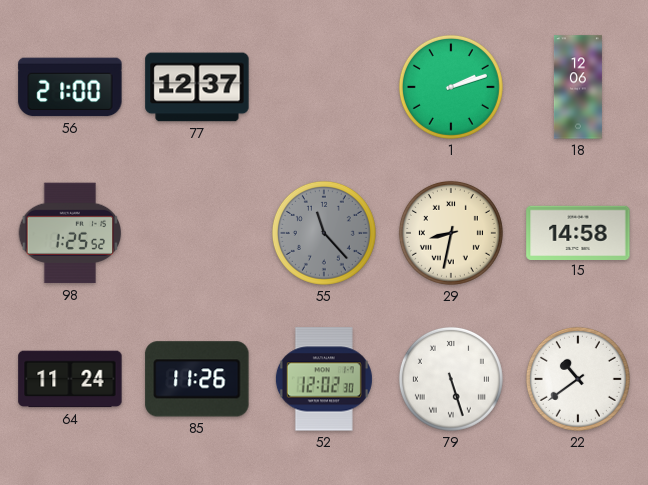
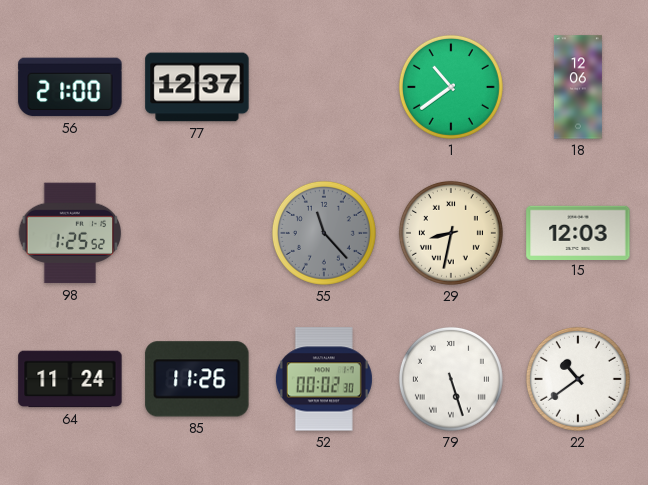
1: 2:12 -> 10:39
15: 14:58 -> 12:03
52: 12:02 -> 00:02
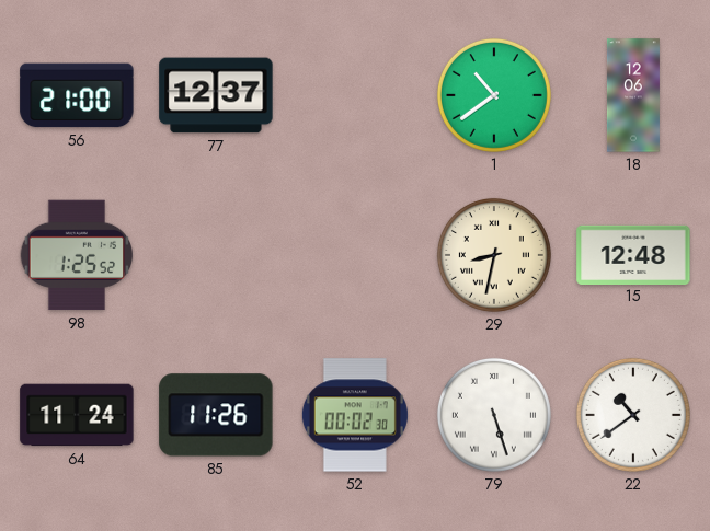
55: 11:23 -> none
15: 12:03 -> 12:48
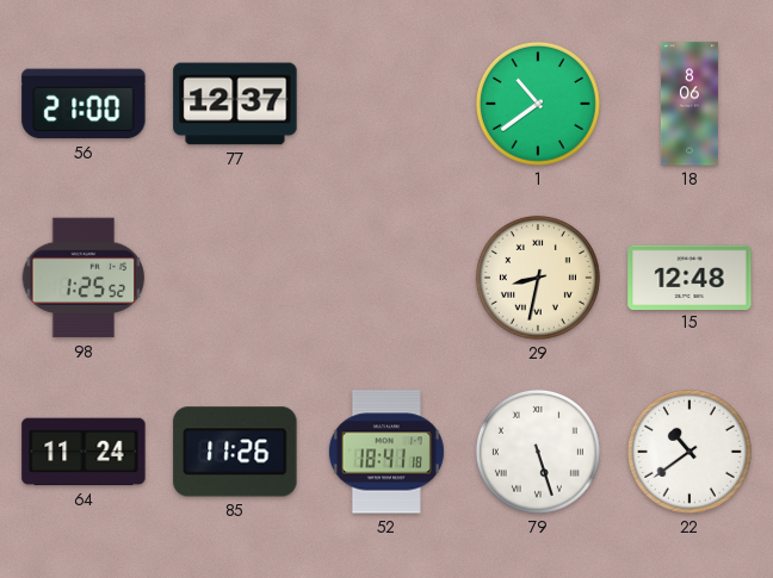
18: 12:06 -> 8:06
52: 00:02 -> 18:41
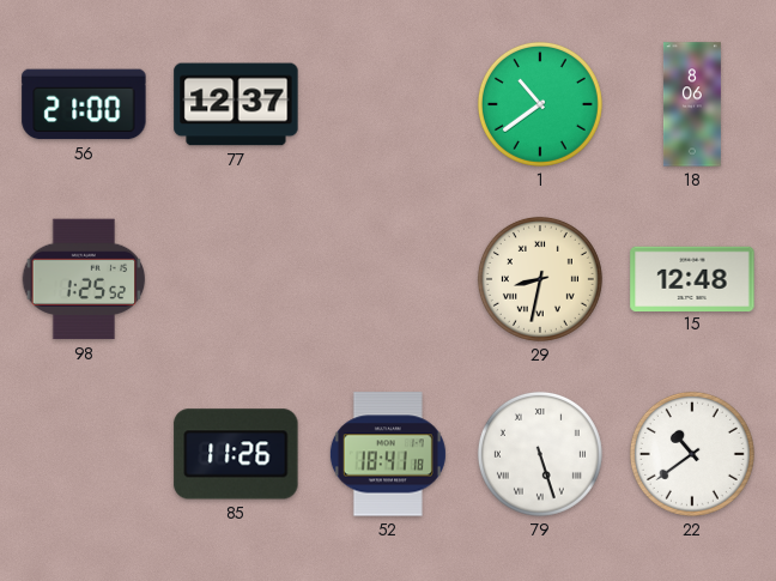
64: 11:24 -> none
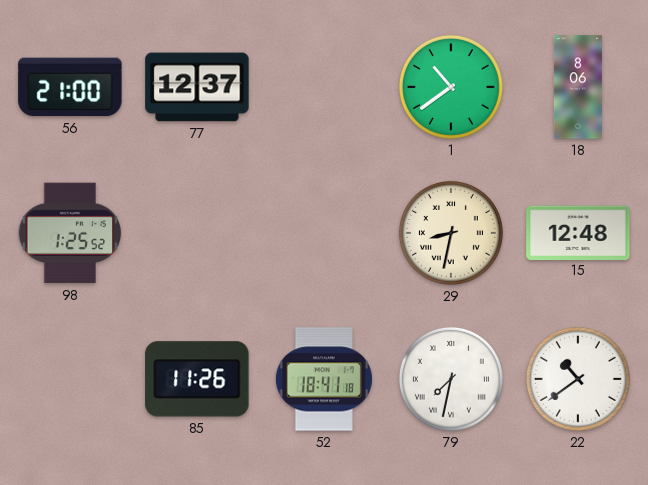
79: 5:27 -> 7:32
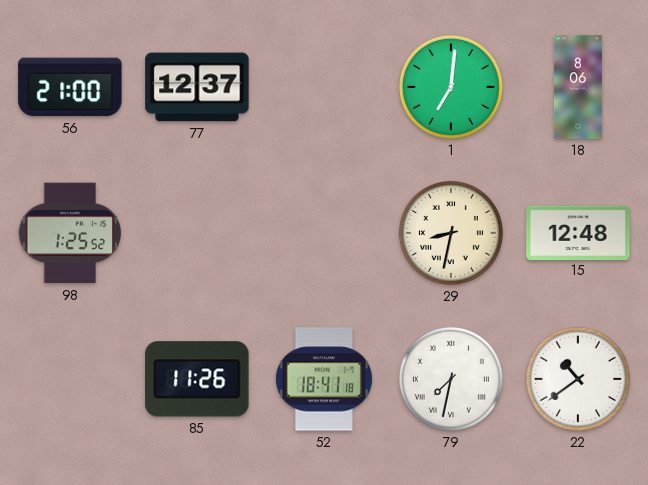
1: 10:39 -> 7:01
